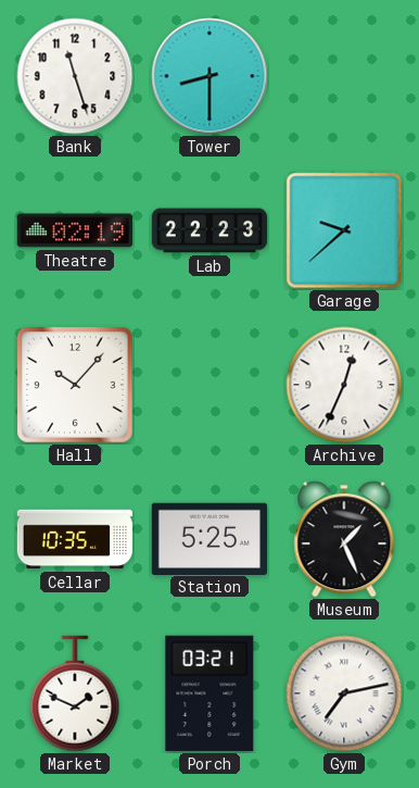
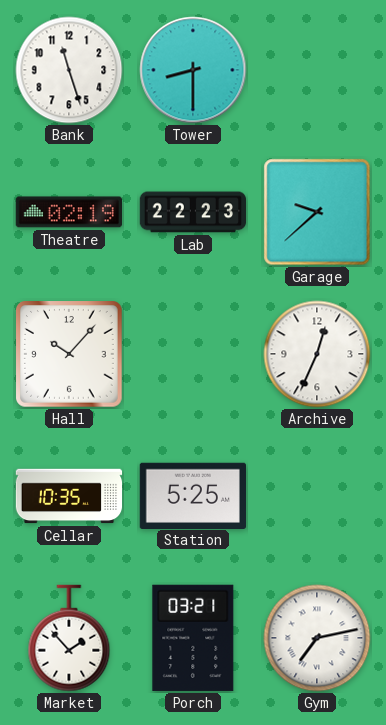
Museum: 1:26 -> none
Market: 1:49 -> 1:53
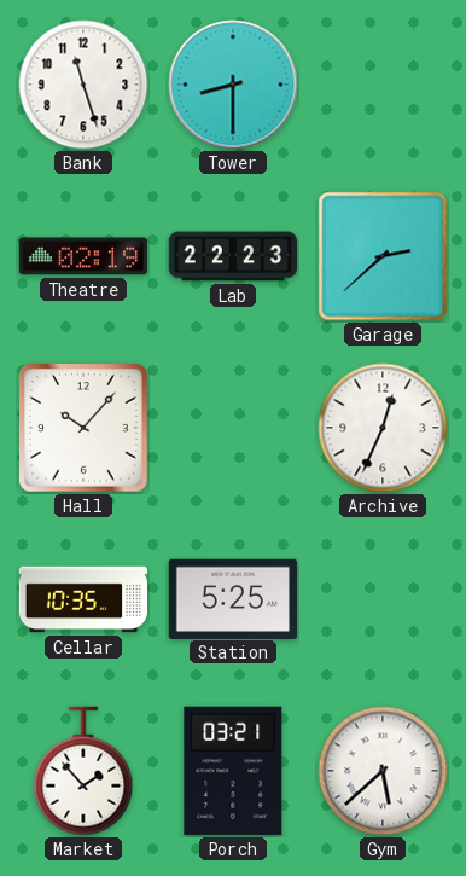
Garage: 9:38 -> 2:38
Gym: 7:13 -> 5:38
